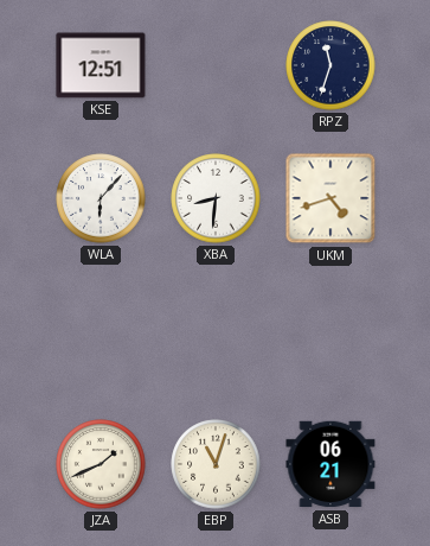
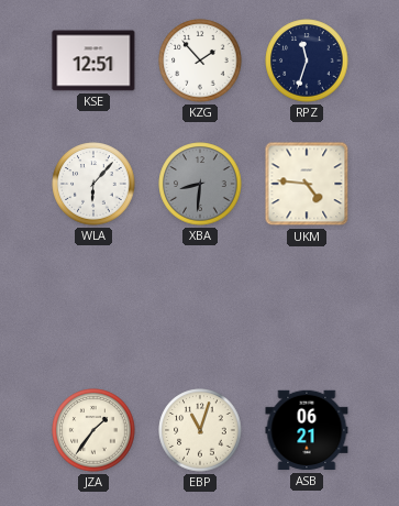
KZG: none -> 1:53
XBA dial: white -> grey
UKM: 4:42 -> 4:46
JZA: 1:41 -> 1:36
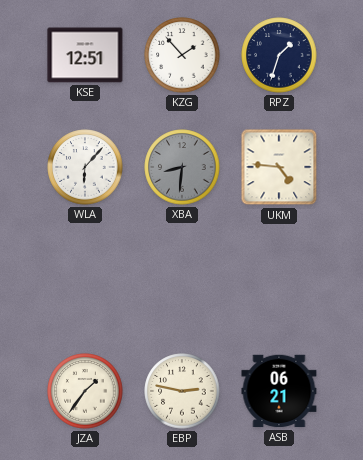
RPZ: 11:33 -> 1:33
EBP: 11:03 -> 2:47
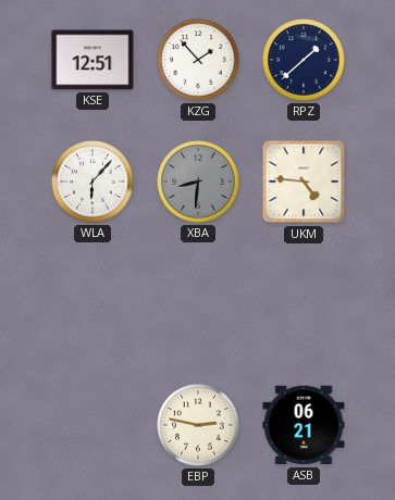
RPZ: 1:33 -> 1:38
JZA: 1:36 -> none
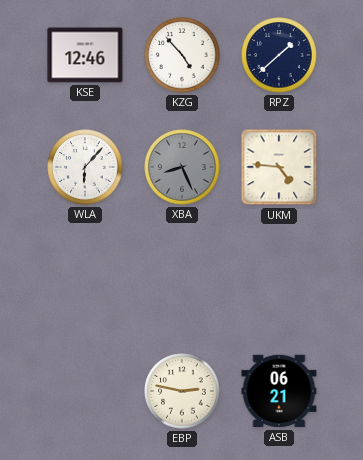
KSE: 12:51 -> 12:46
KZG: 1:53 -> 4:53
XBA: 8:31 -> 8:26
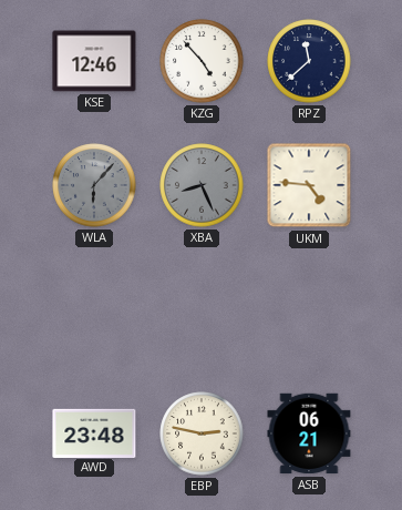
RPZ: 1:38 -> 11:38
WLA dial: white -> grey
AWD: none -> 23:48
